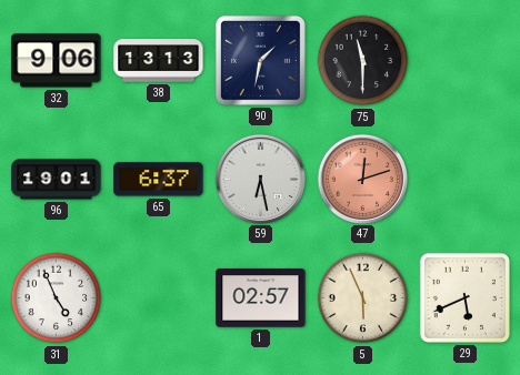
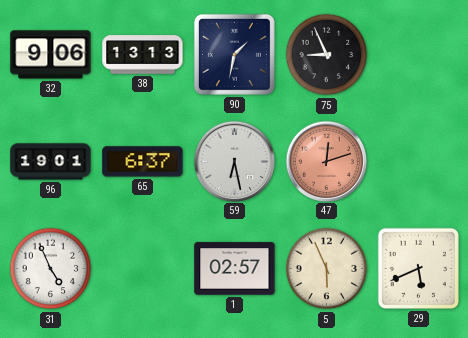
75: 11:30 -> 8:56
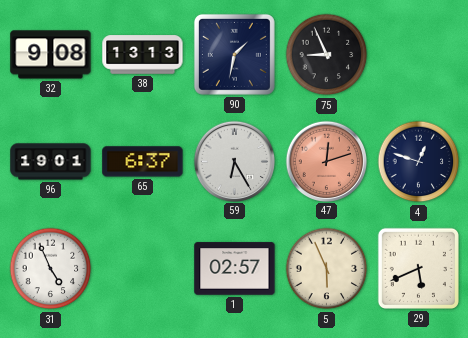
32: 9:06 -> 9:08
59: 6:28 -> 6:25
4: none -> 12:48
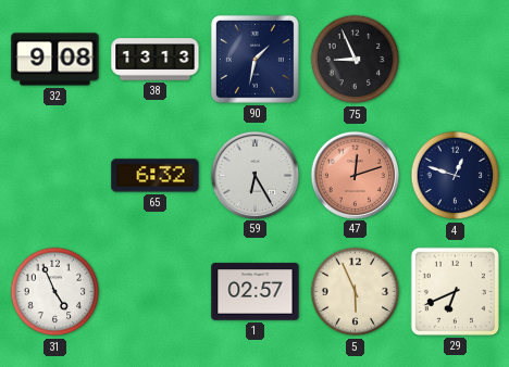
96: 19:01 -> none
65: 6:37 -> 6:32
29: 5:41 -> 6:41
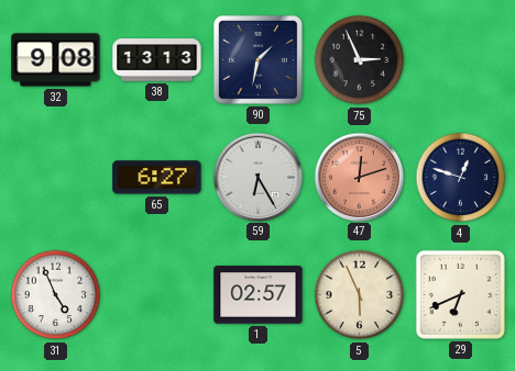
75: 8:56 -> 2:56
65: 6:32 -> 6:27
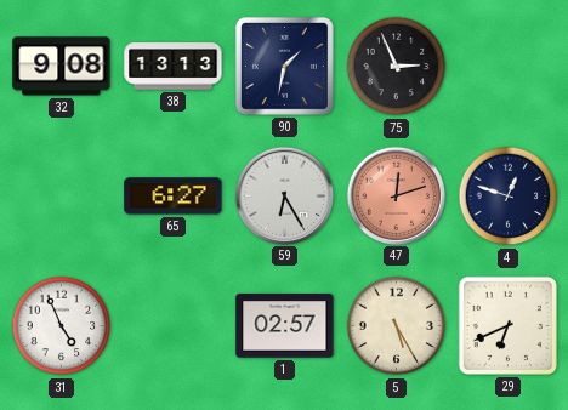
5: 5:56 -> 5:25
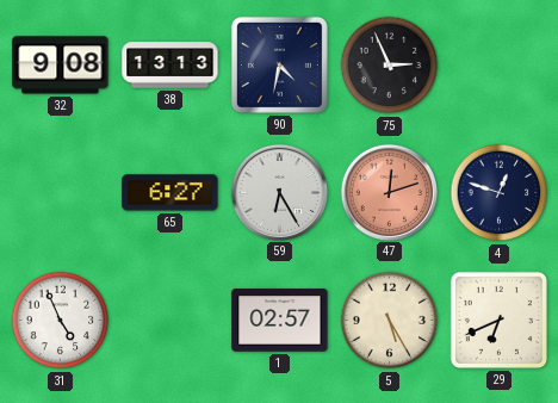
90: 1:32 -> 4:32
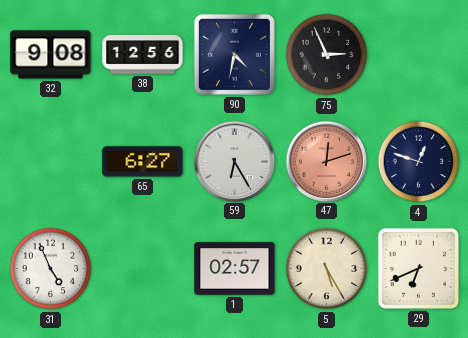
38: 13:13 -> 12:56
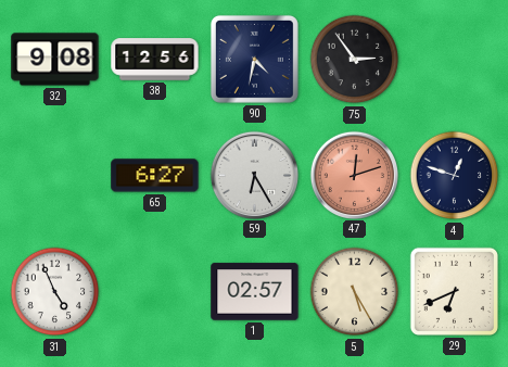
75: 2:56 -> 2:54
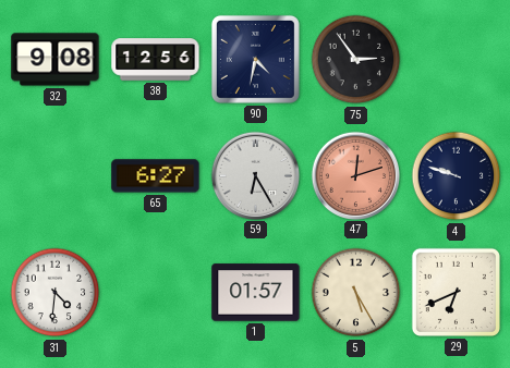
4: 12:48 -> 9:48
31: 4:56 -> 4:31
1: 02:57 -> 01:57
